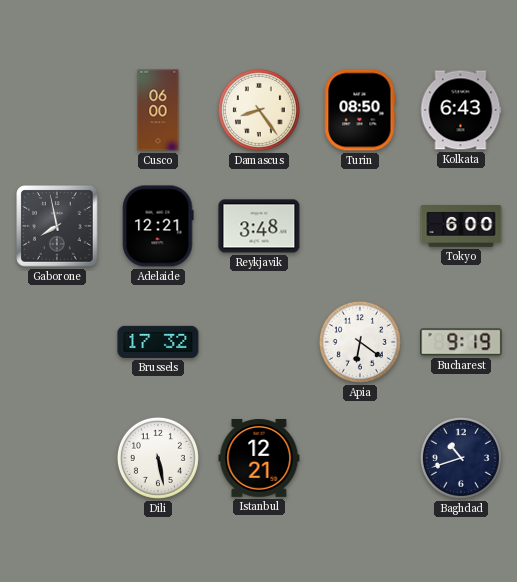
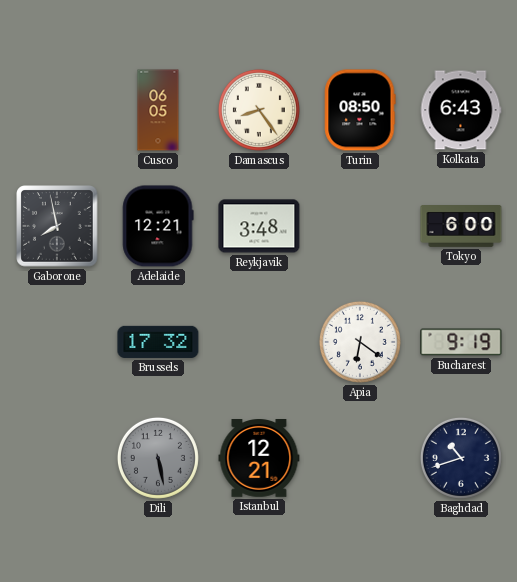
Cusco: 06:00 -> 06:05
Dili dial: white -> grey
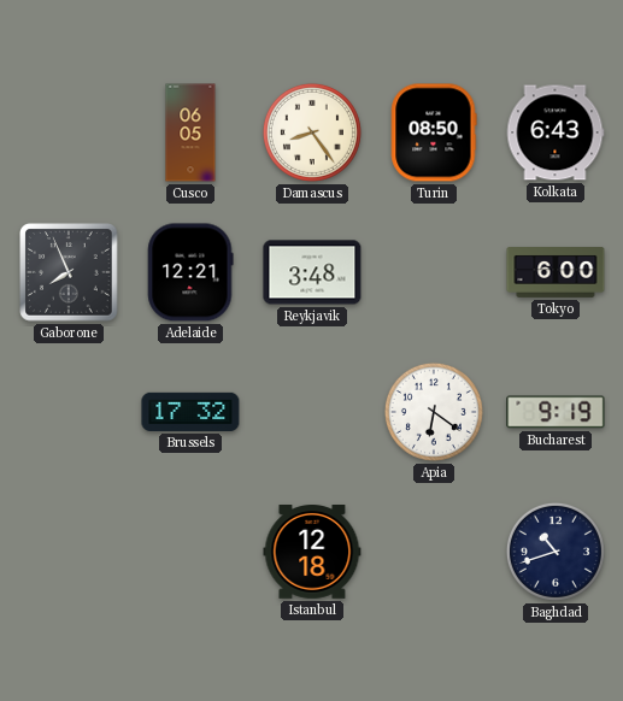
Gaborone: 7:58 -> 7:56
Dili: 5:28 -> none
Istanbul: 12:21 -> 12:18
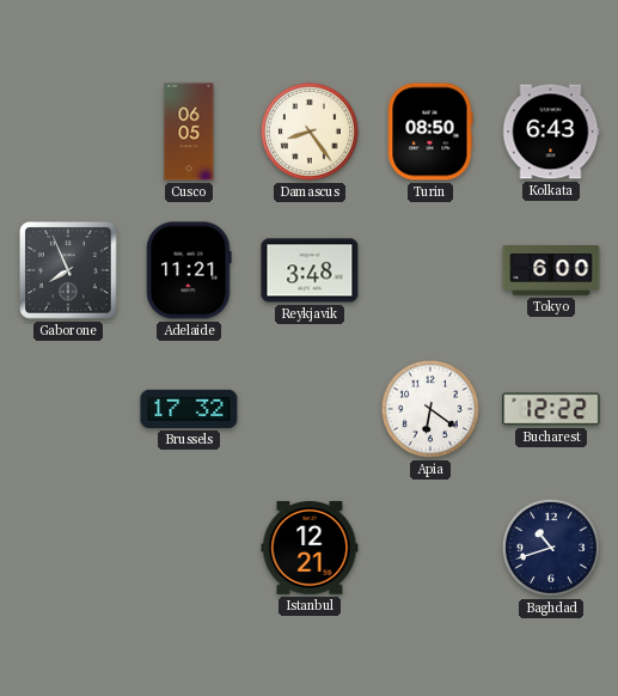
Adelaide: 12:21 -> 11:21
Bucharest: 9:19 -> 12:22
Istanbul: 12:18 -> 12:21
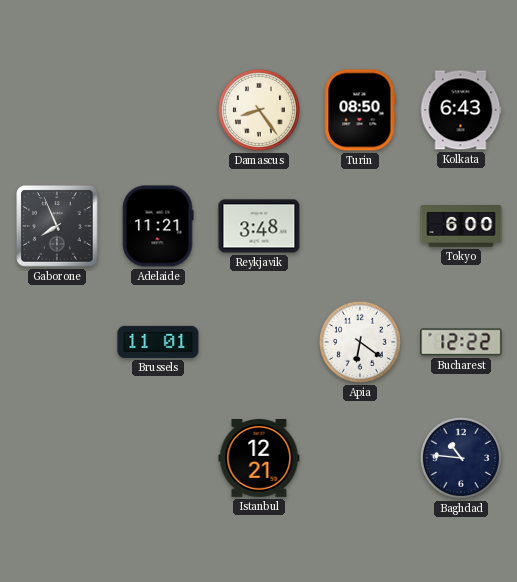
Cusco: 06:05 -> none
Brussels: 17:32 -> 11:01
Baghdad: 10:42 -> 10:46
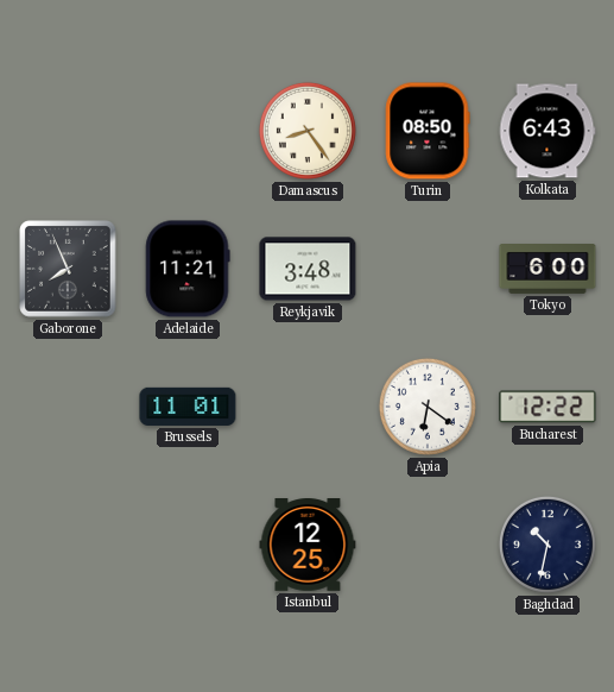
Istanbul: 12:21 -> 12:25
Baghdad: 10:46 -> 10:32
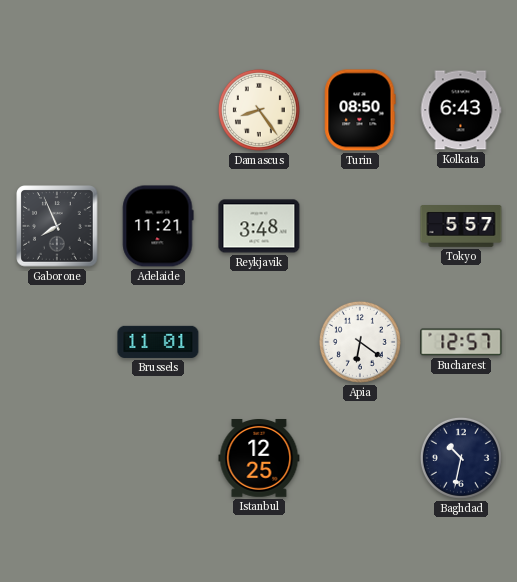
Tokyo: 6:00 -> 5:57
Bucharest: 12:22 -> 12:57
